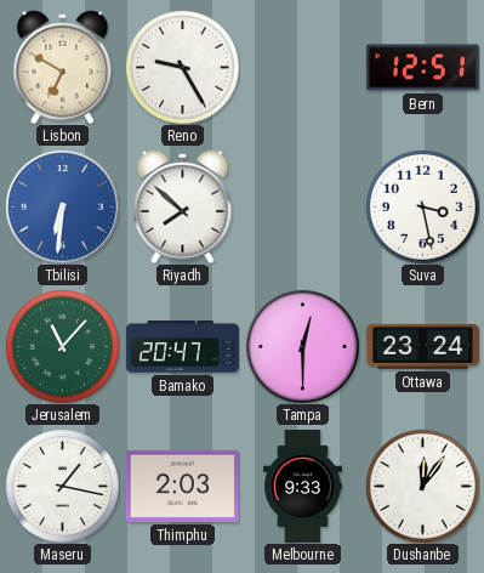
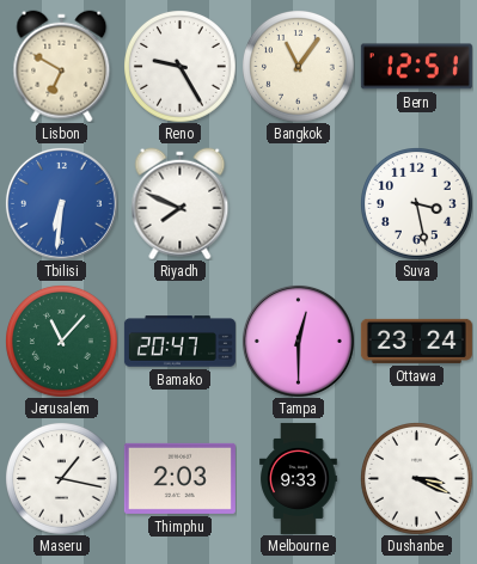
Bangkok: none -> 11:06
Riyadh: 7:52 -> 7:49
Dushanbe: 12:06 -> 3:19
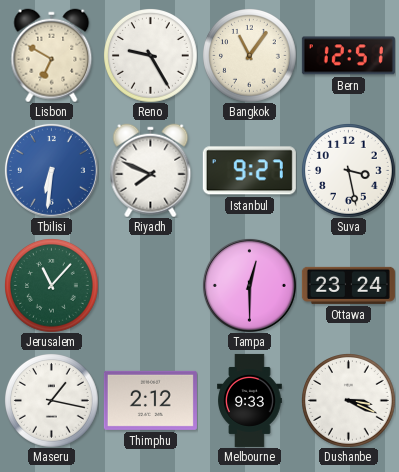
Istanbul: none -> 9:27
Bamako: 20:47 -> none
Thimphu: 2:03 -> 2:12
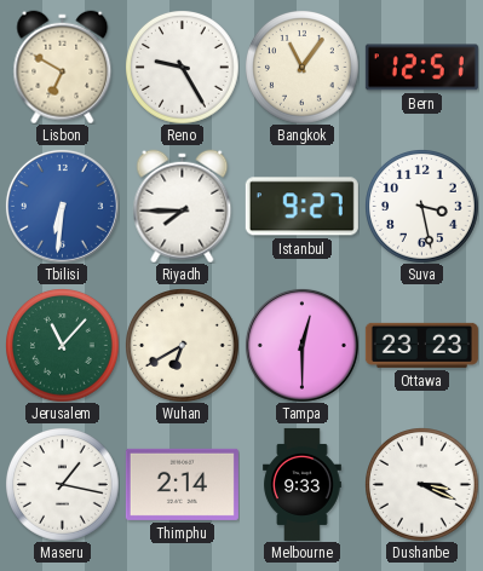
Riyadh: 7:49 -> 7:45
Wuhan: none -> 6:40
Ottawa: 23:24 -> 23:23
Thimphu: 2:12 -> 2:14
